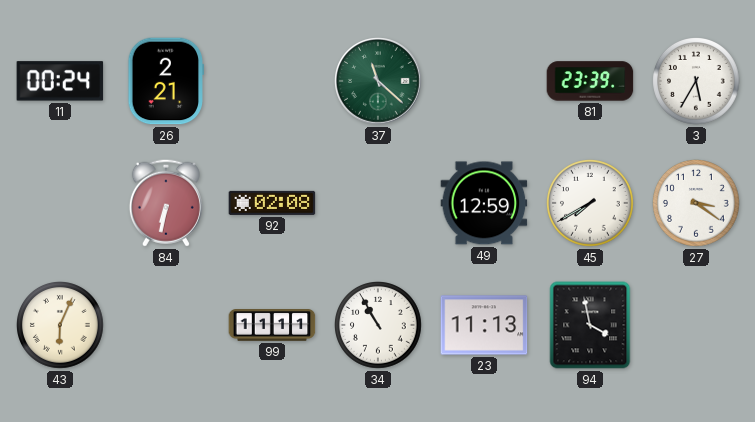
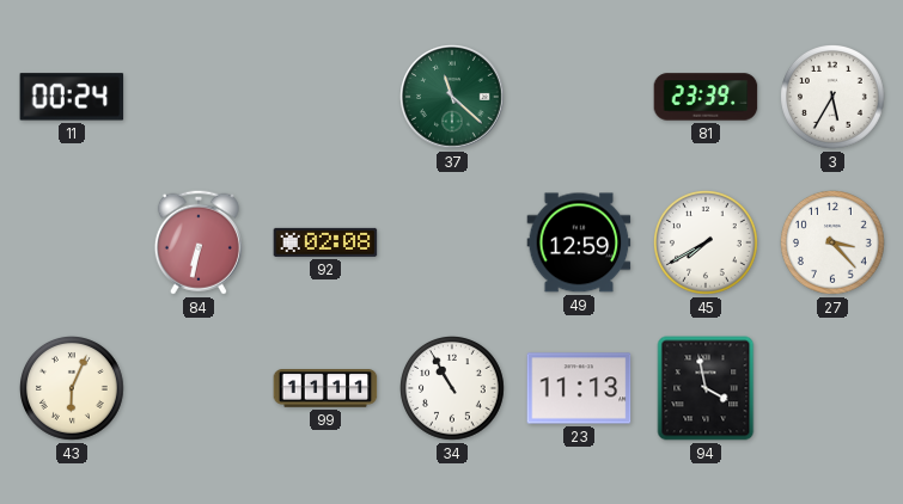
26: 2:21 -> none
27: 3:21 -> 3:23
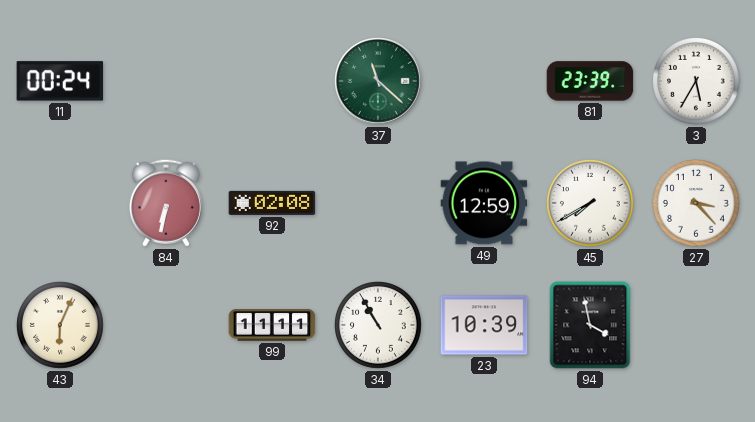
23: 11:13 -> 10:39
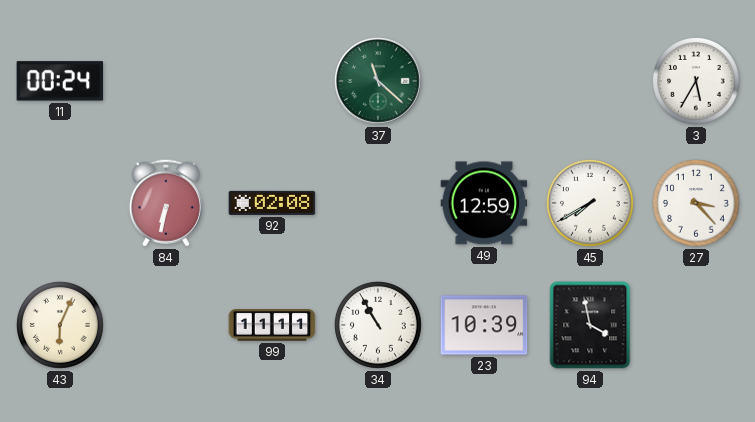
81: 23:39 -> none
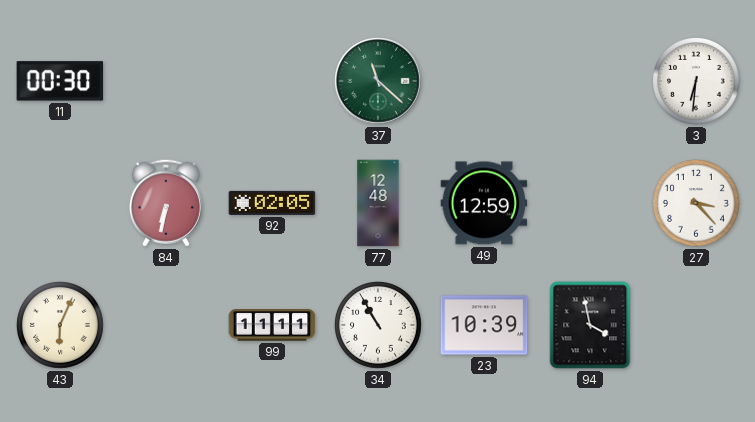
11: 00:24 -> 00:30
3: 5:35 -> 6:31
92: 02:08 -> 02:05
77: none -> 12:48
45: 7:40 -> none
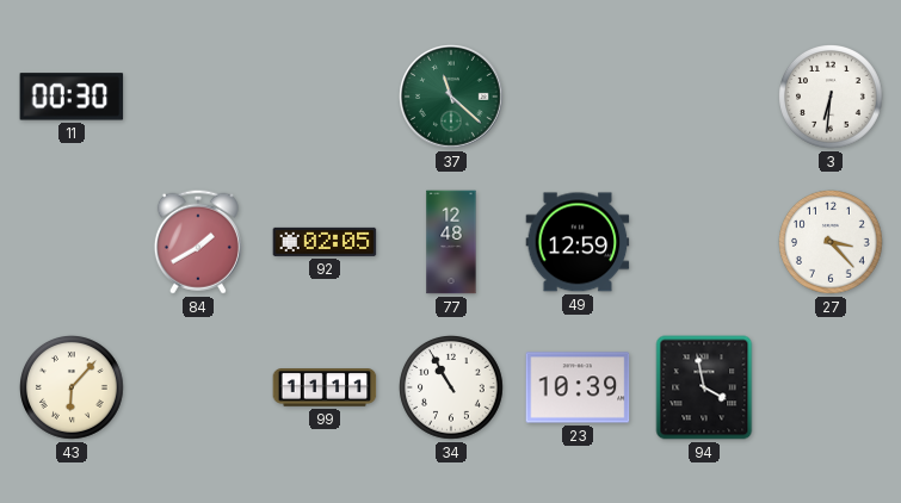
84: 6:32 -> 1:40
43: 6:04 -> 6:07
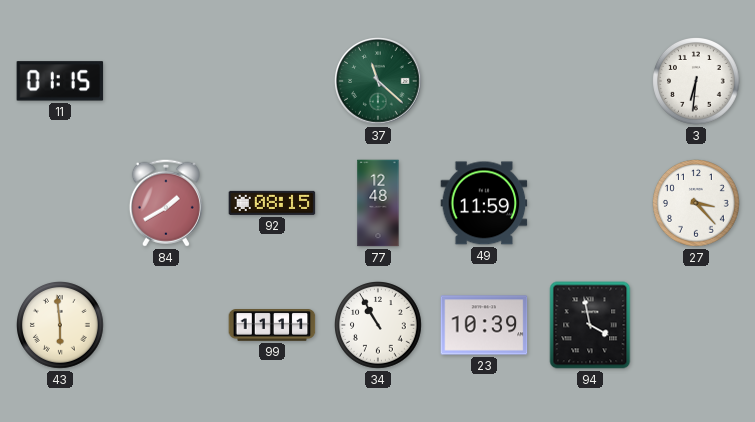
11: 00:30 -> 01:15
92: 02:05 -> 08:15
49: 12:59 -> 11:59
43: 6:07 -> 5:59
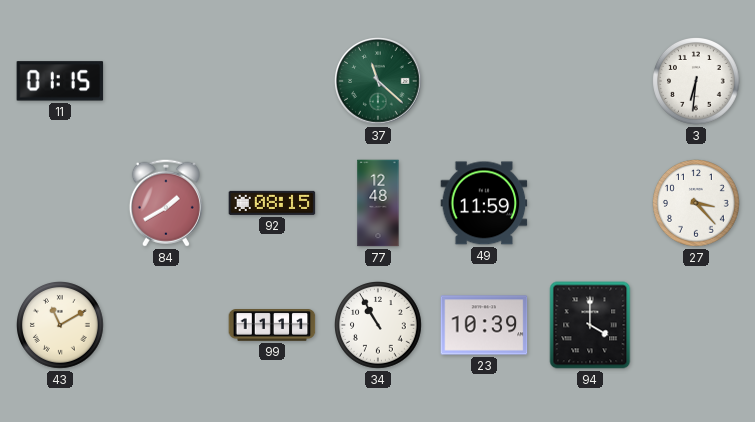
43: 5:59 -> 11:10
94: 3:58 -> 4:00
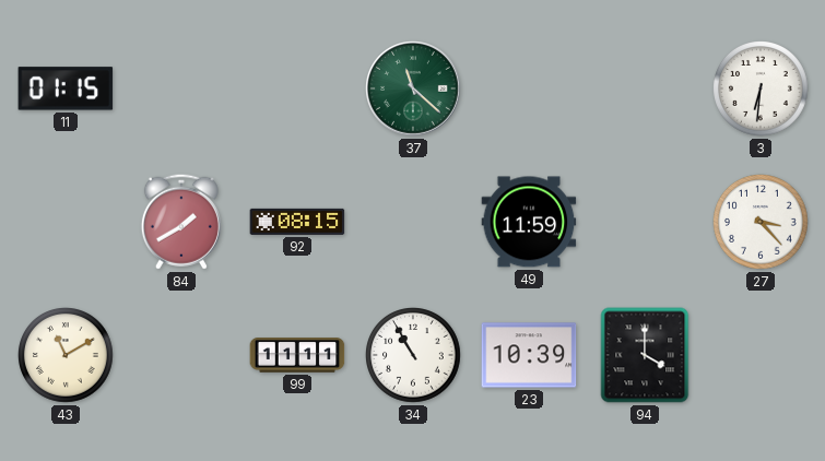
77: 12:48 -> none
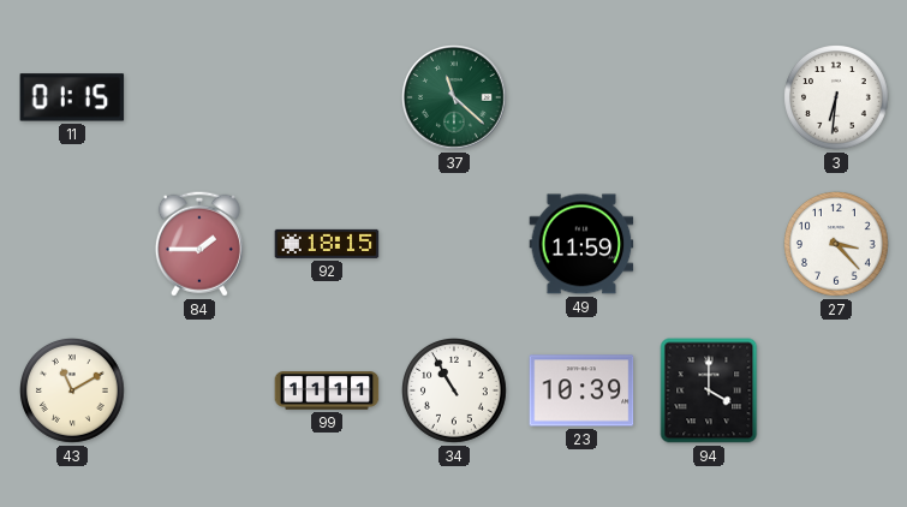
84: 1:40 -> 1:45
92: 08:15 -> 18:15
